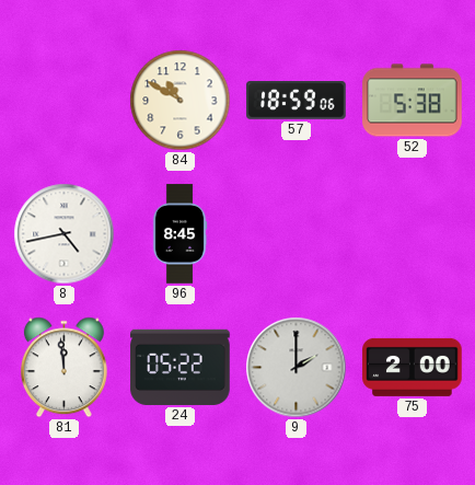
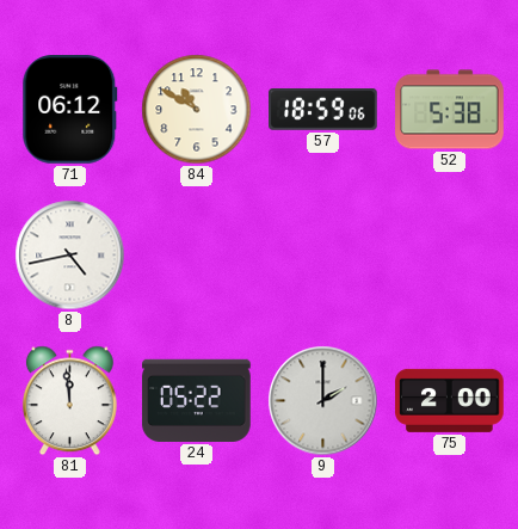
71: none -> 06:12
96: 8:45 -> none
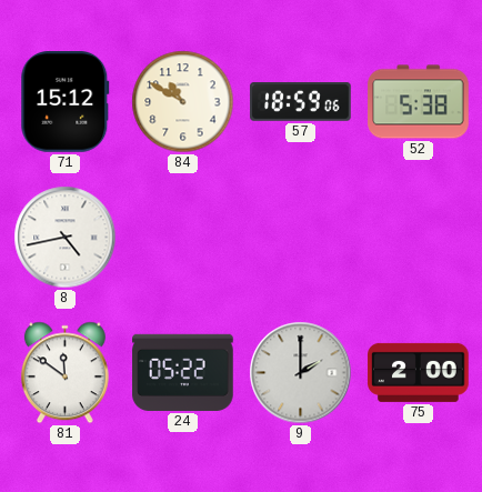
71: 06:12 -> 15:12
81: 11:59 -> 11:51
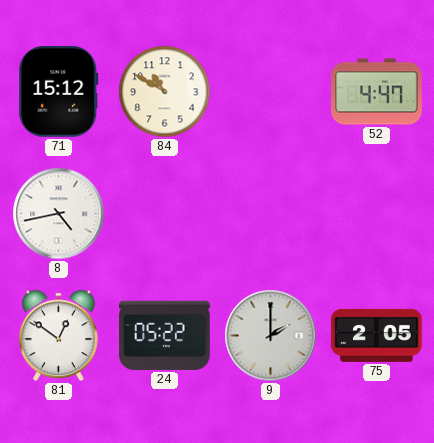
57: 18:59 -> none
52: 5:38 -> 4:47
81: 11:51 -> 12:51
75: 2:00 -> 2:05
